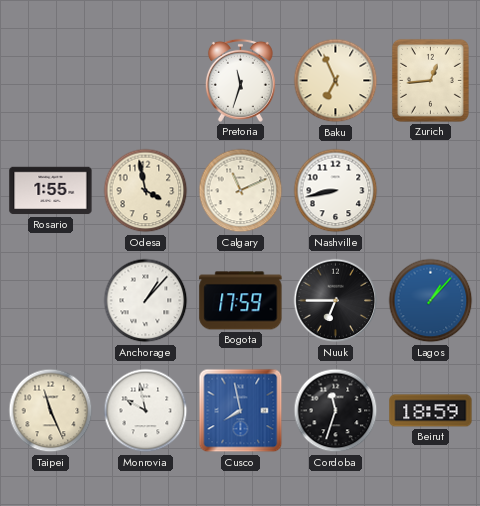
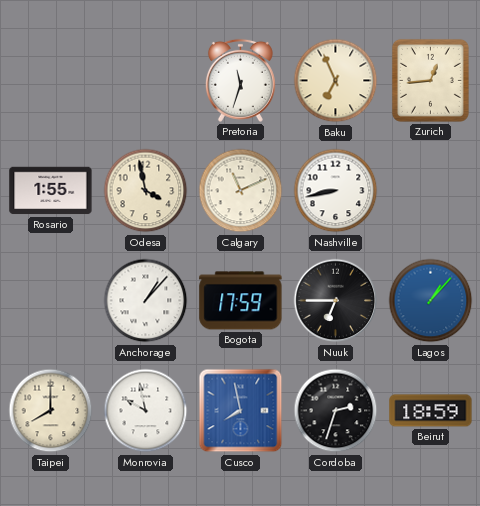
Taipei: 11:26 -> 8:00
Cordoba: 11:33 -> 2:33
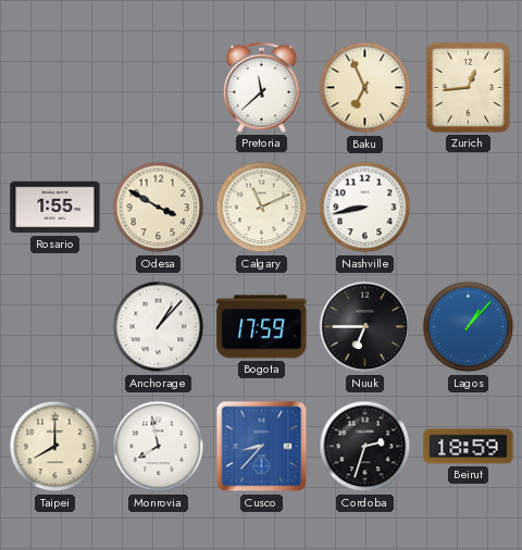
Pretoria: 11:33 -> 11:38
Odesa: 3:58 -> 3:50
Monrovia: 9:58 -> 7:58
Cusco: 7:58 -> 8:37
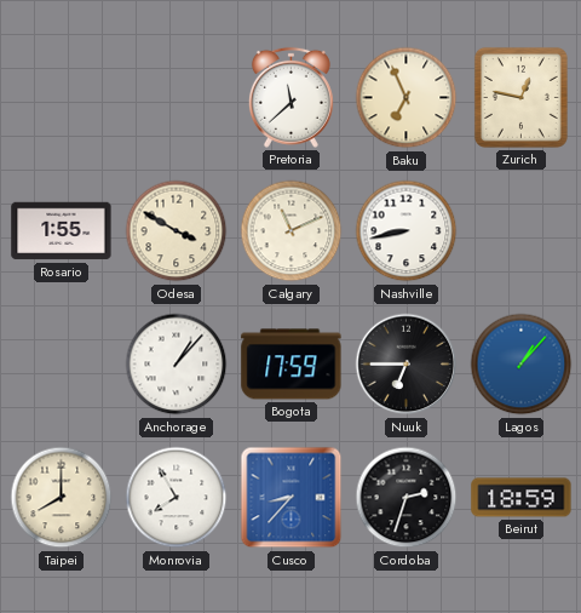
Zurich: 12:44 -> 12:47
Monrovia: 7:58 -> 7:55
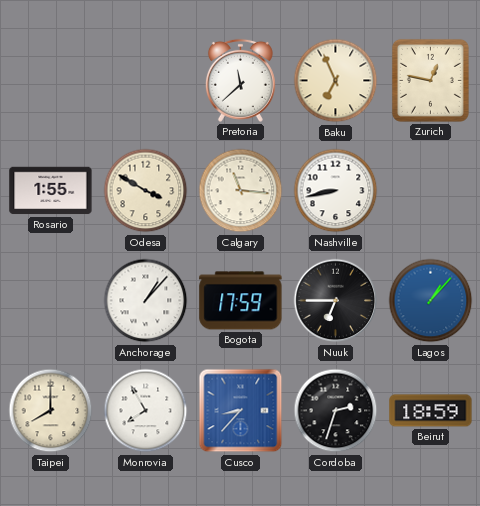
Calgary: 11:11 -> 11:16
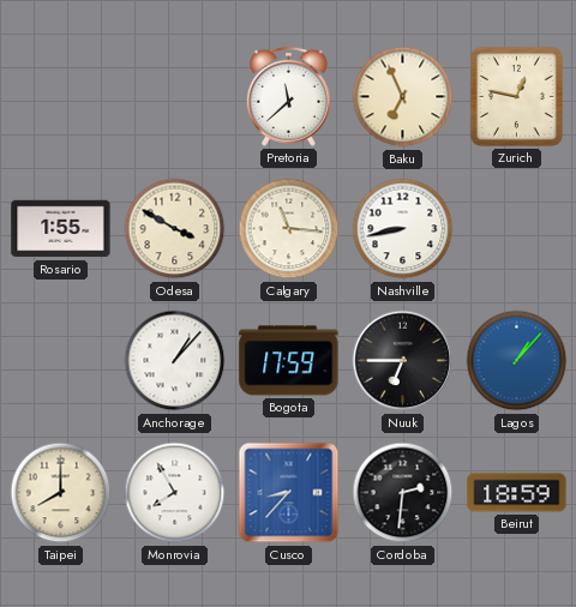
Cordoba: 2:33 -> 2:31
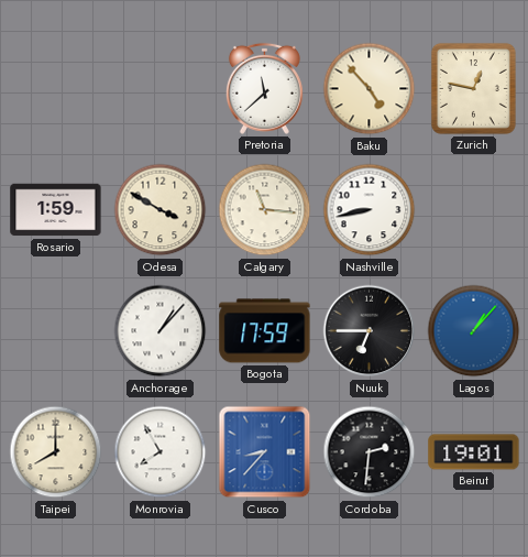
Baku: 6:56 -> 4:53
Rosario: 1:55 -> 1:59
Beirut: 18:59 -> 19:01
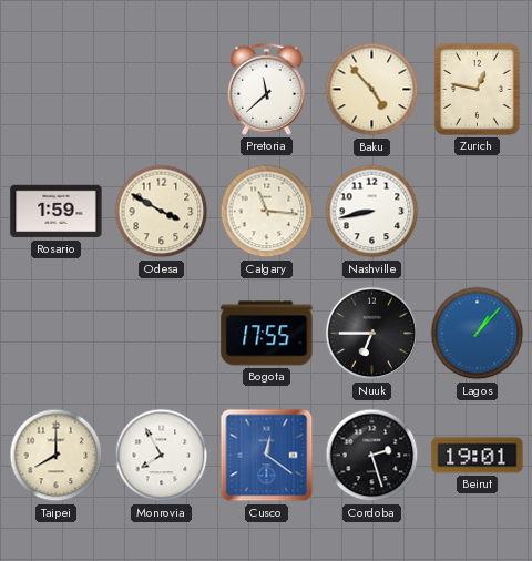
Anchorage: 1:07 -> none
Bogota: 17:59 -> 17:55
Cusco: 8:37 -> 12:21
Cordoba: 2:31 -> 2:27
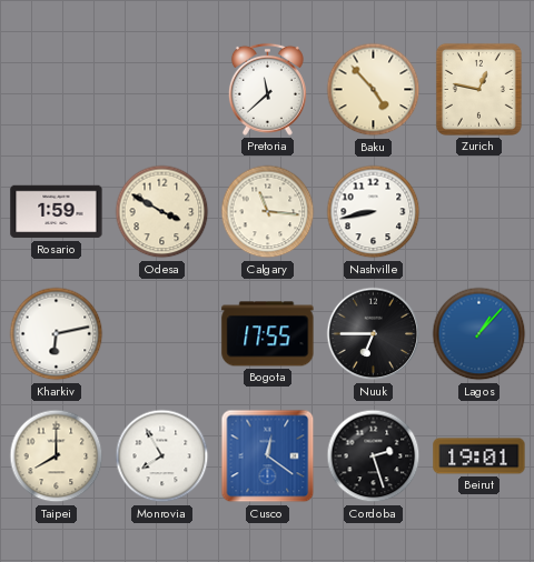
Kharkiv: none -> 6:13
